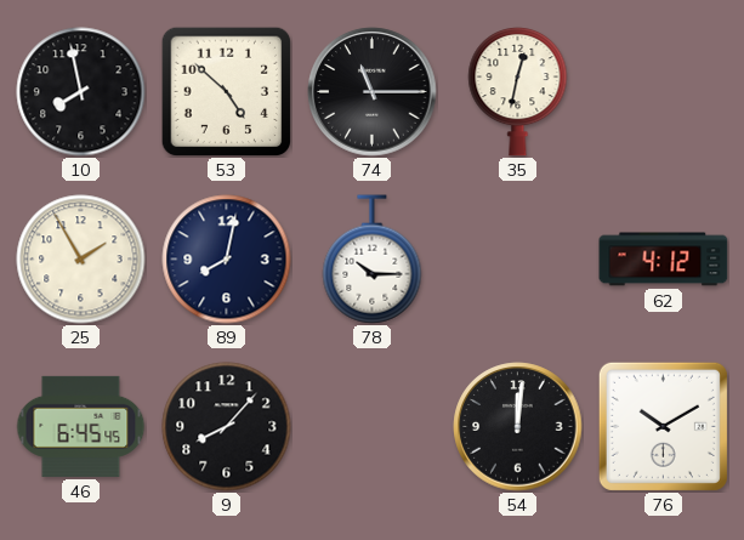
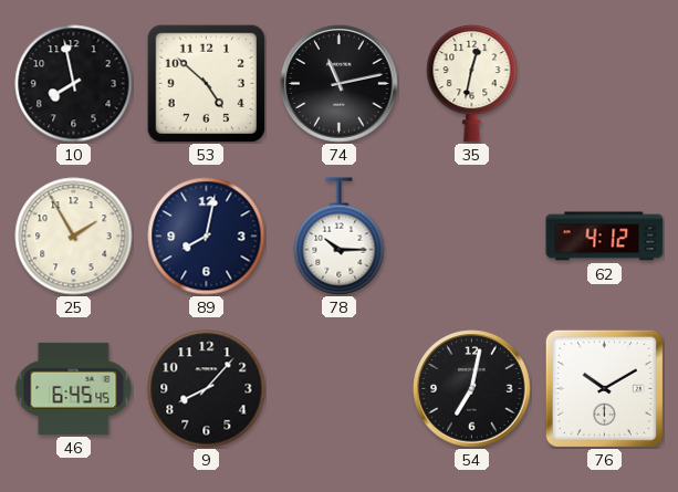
74: 11:15 -> 11:13
54: 12:01 -> 7:02
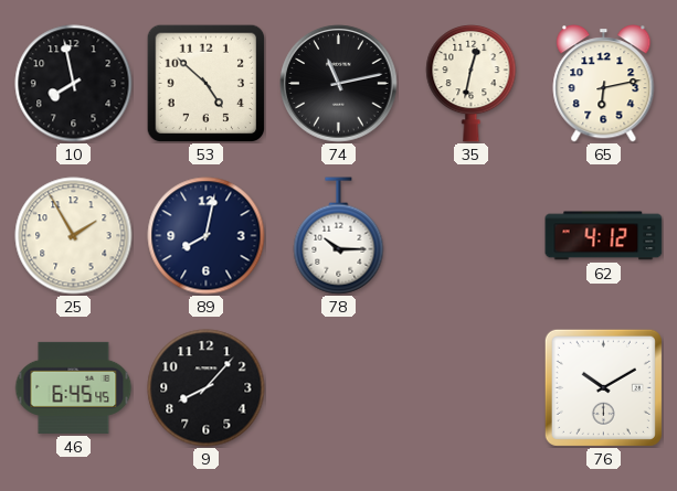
65: none -> 6:13
54: 7:02 -> none
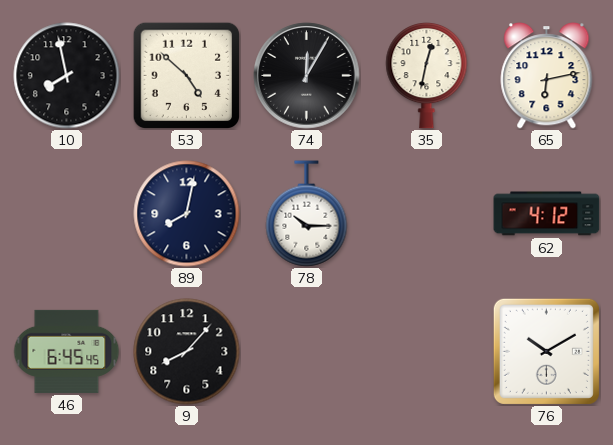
74: 11:13 -> 12:05
25: 1:55 -> none
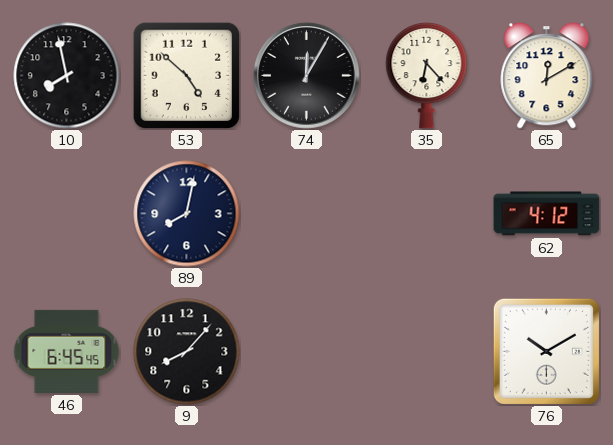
35: 12:32 -> 6:23
65: 6:13 -> 12:10
78: 10:15 -> none
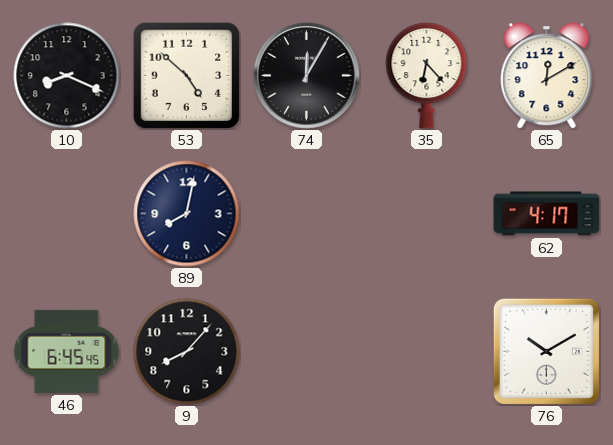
10: 7:58 -> 8:19
62: 4:12 -> 4:17
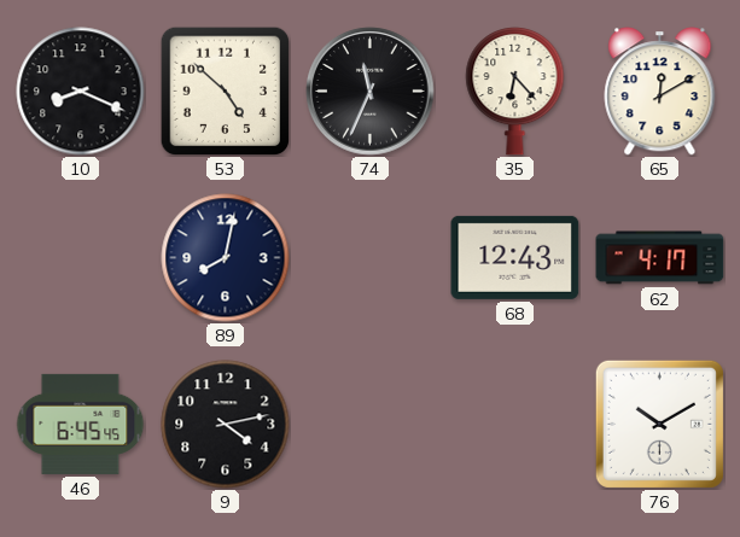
74: 12:05 -> 11:34
68: none -> 12:43
9: 8:07 -> 4:13
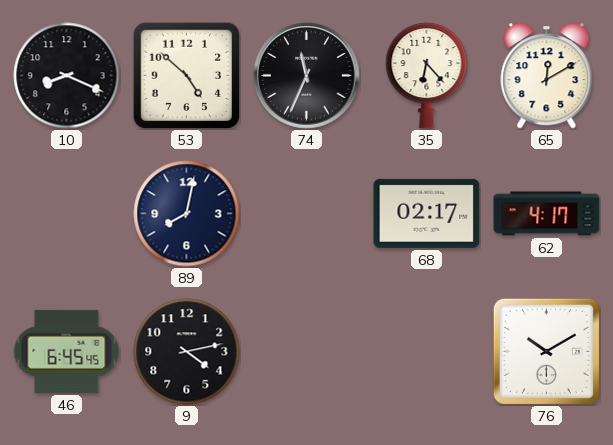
68: 12:43 -> 02:17
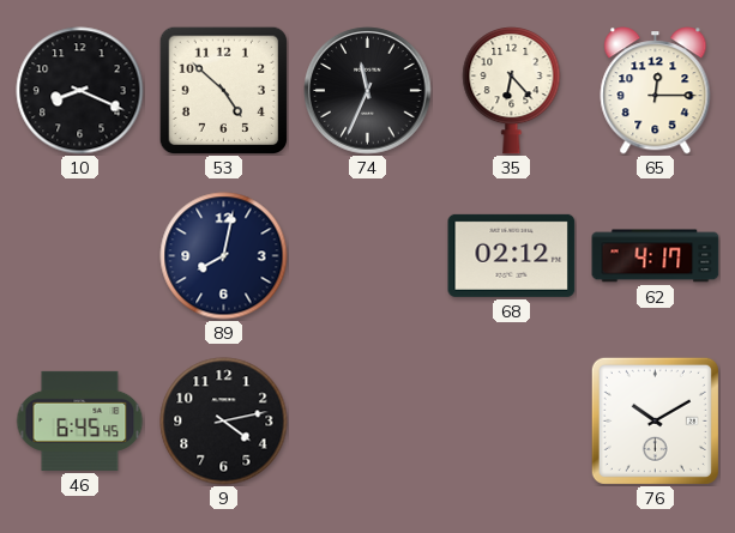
65: 12:10 -> 12:15
68: 02:17 -> 02:12
